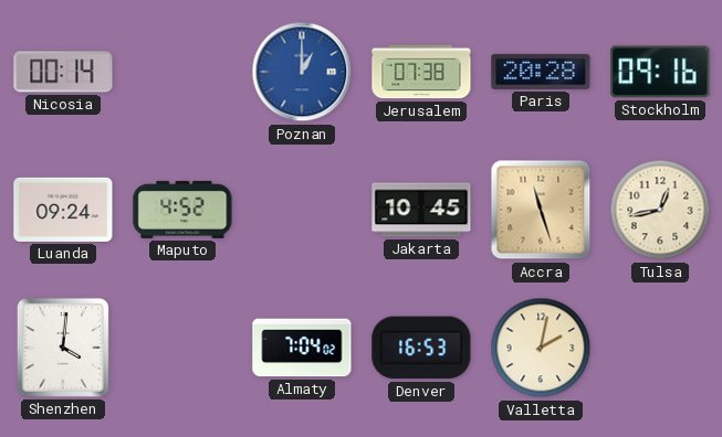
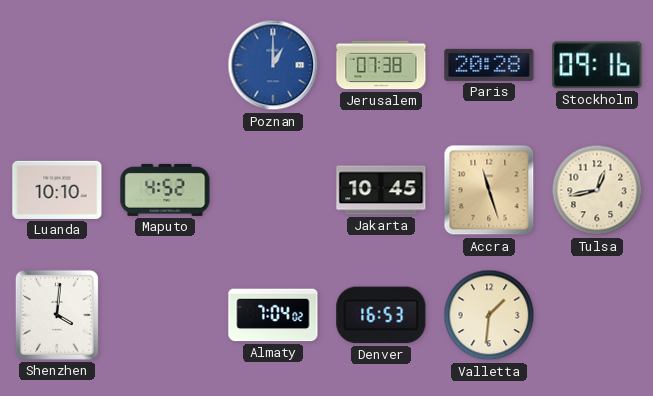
Nicosia: 00:14 -> none
Luanda: 09:24 -> 10:10
Valletta: 2:02 -> 1:31
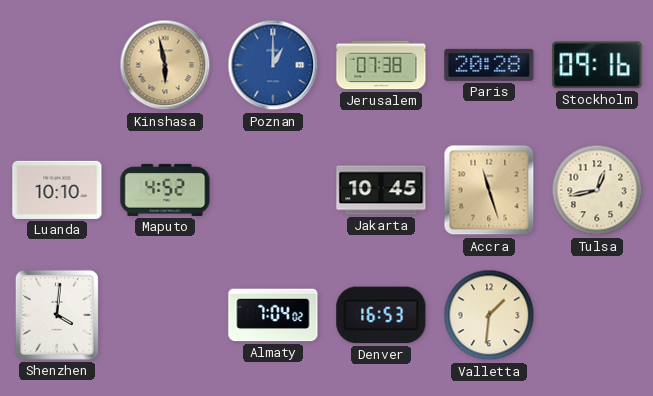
Kinshasa: none -> 5:58
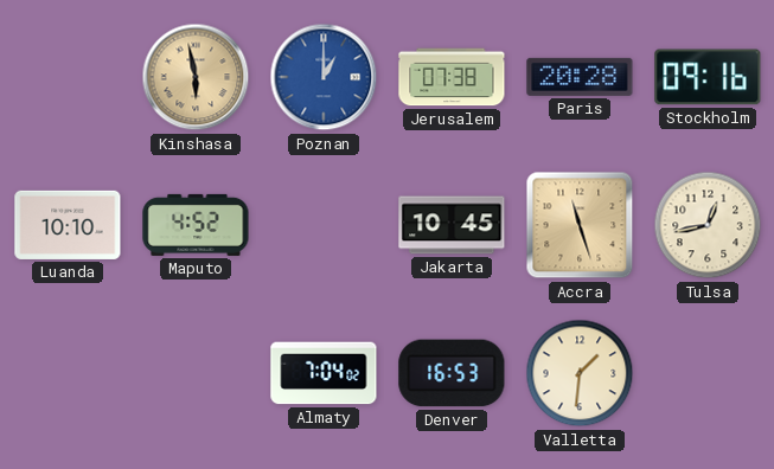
Shenzhen: 4:01 -> none
